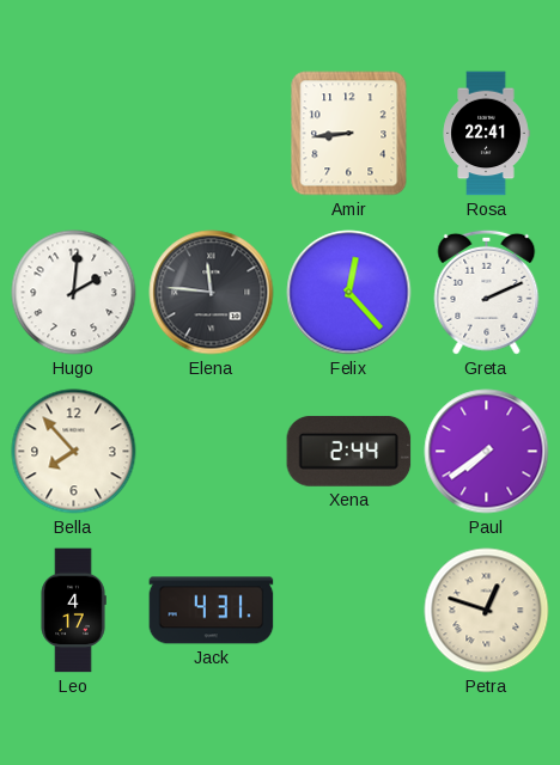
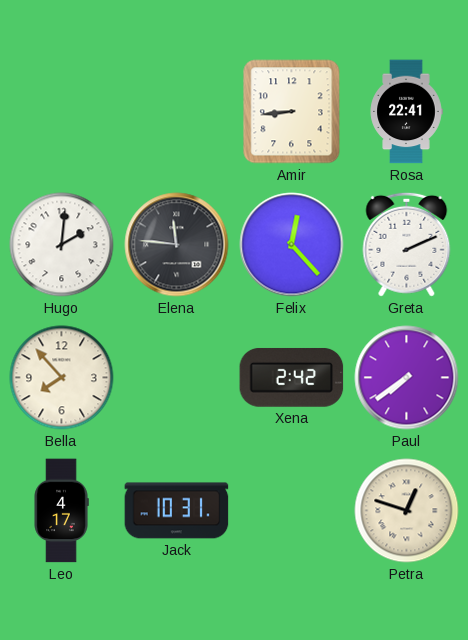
Xena: 2:44 -> 2:42
Jack: 4:31 -> 10:31
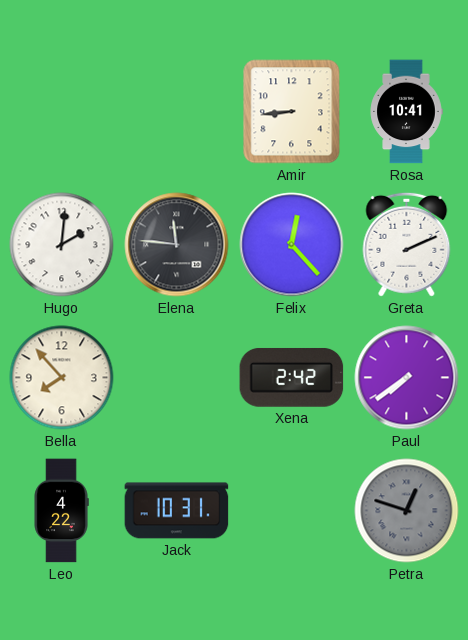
Rosa: 22:41 -> 10:41
Leo: 4:17 -> 4:22
Petra dial: cream -> grey
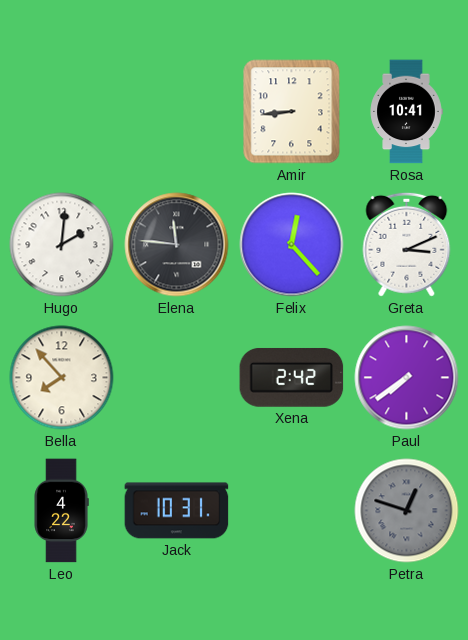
Greta: 2:11 -> 3:11
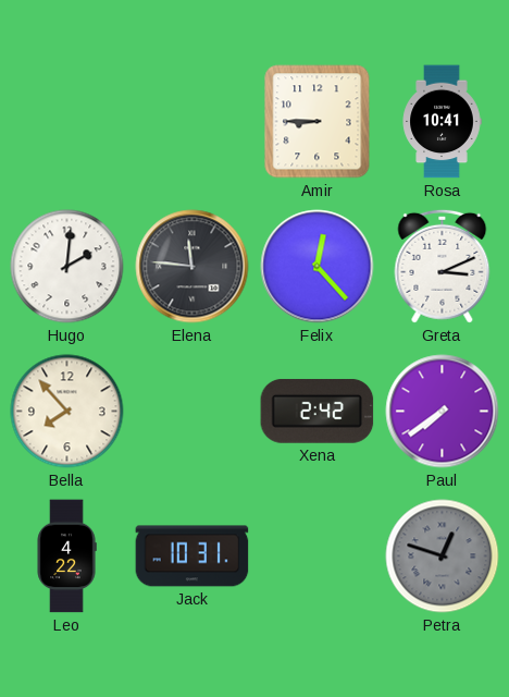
Amir: 8:44 -> 8:45
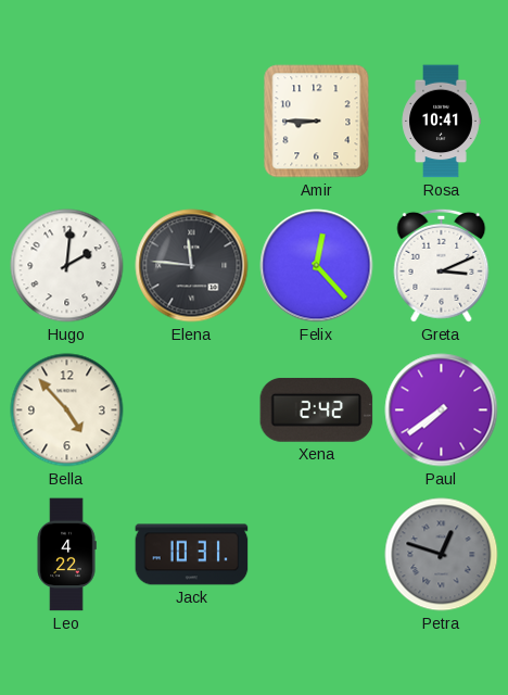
Bella: 7:53 -> 4:53
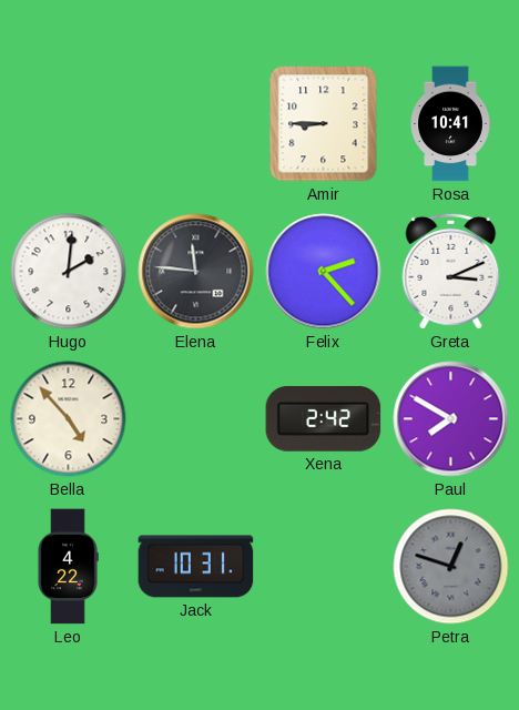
Felix: 12:23 -> 2:23
Paul: 7:39 -> 7:50
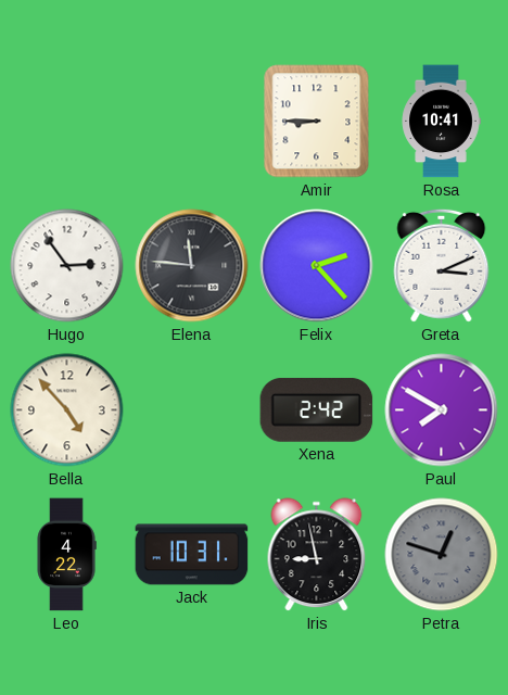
Hugo: 2:01 -> 2:54
Iris: none -> 8:58
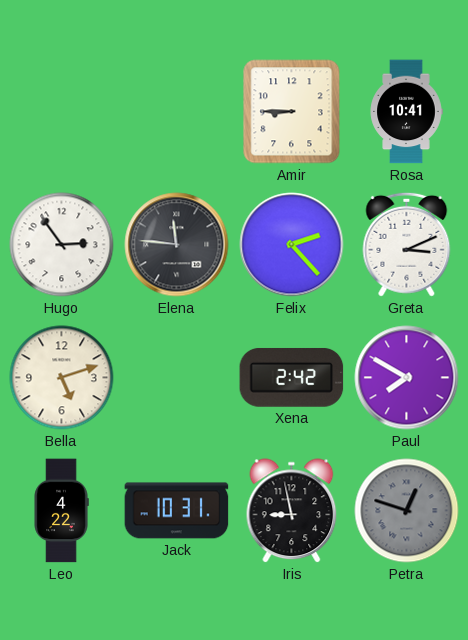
Bella: 4:53 -> 5:12
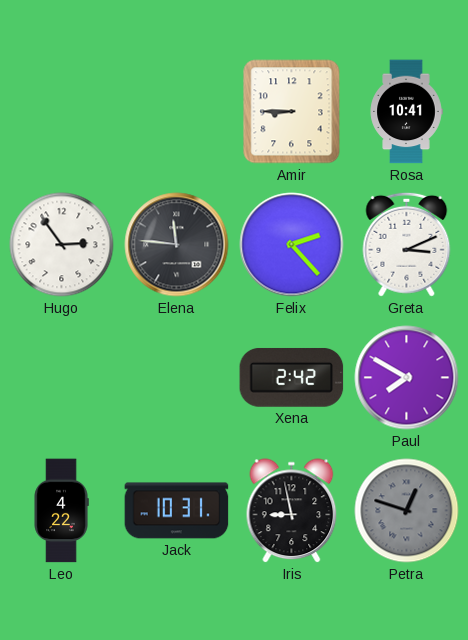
Bella: 5:12 -> none
